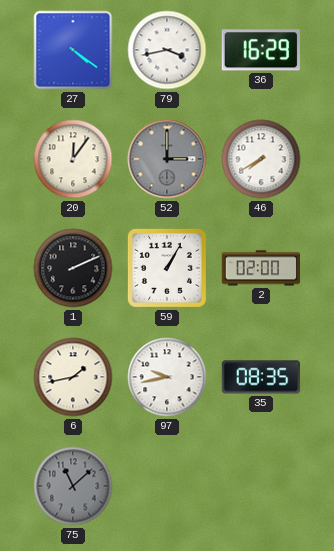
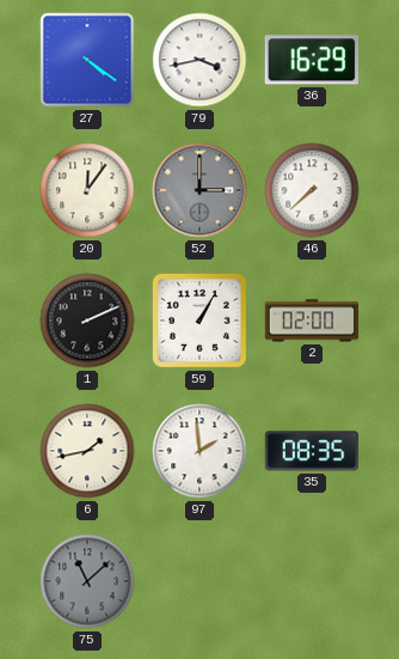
46: 7:40 -> 7:38
97: 9:43 -> 1:59
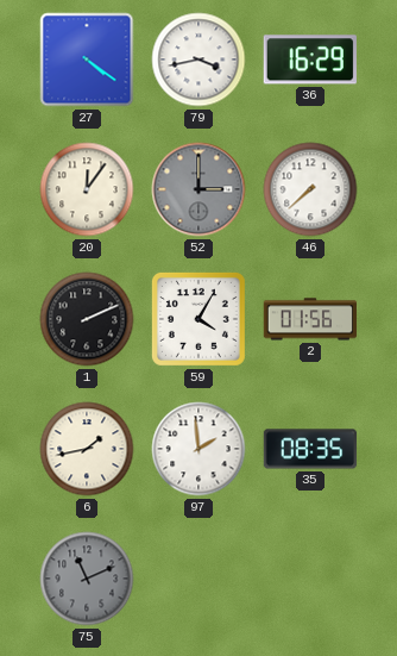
59: 1:05 -> 4:05
2: 02:00 -> 01:56
75: 11:08 -> 11:11
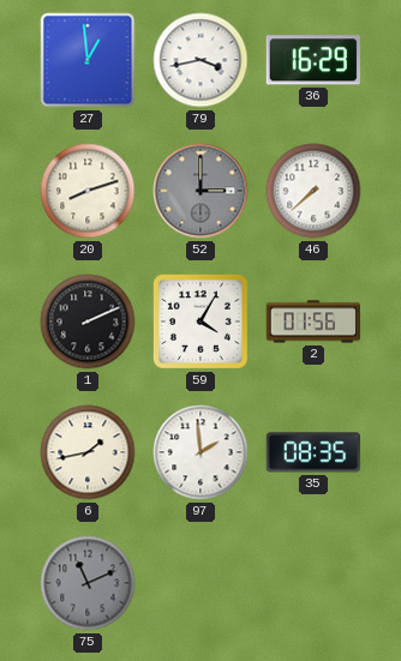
27: 4:21 -> 12:59
20: 12:06 -> 8:12
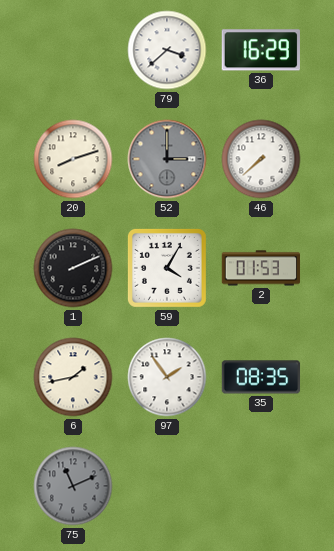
27: 12:59 -> none
79: 3:43 -> 3:38
2: 01:56 -> 01:53
97: 1:59 -> 1:54
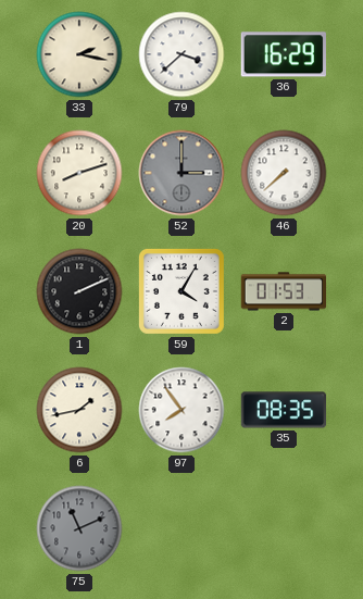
33: none -> 2:17
97: 1:54 -> 7:54
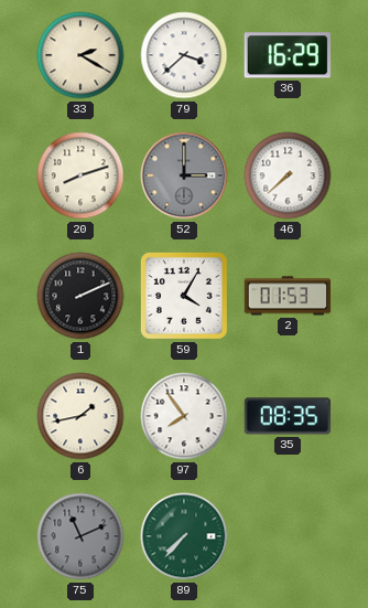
33: 2:17 -> 2:20
89: none -> 7:37
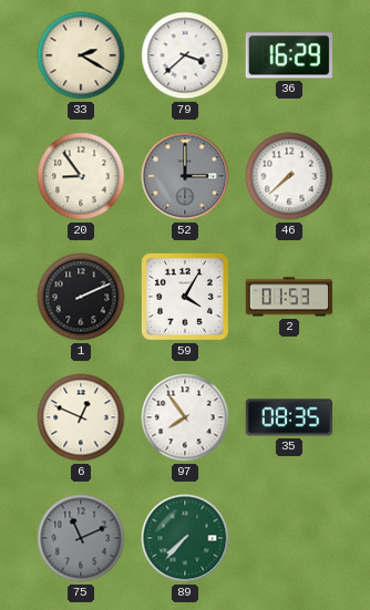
20: 8:12 -> 8:54
6: 1:43 -> 12:49
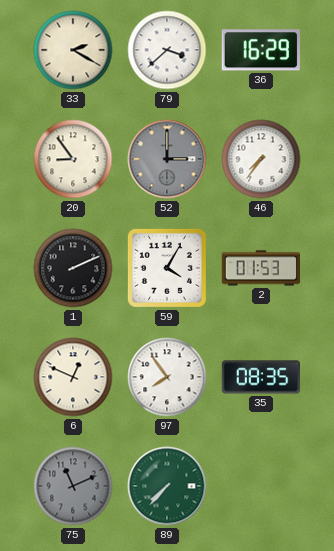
46: 7:38 -> 7:36
